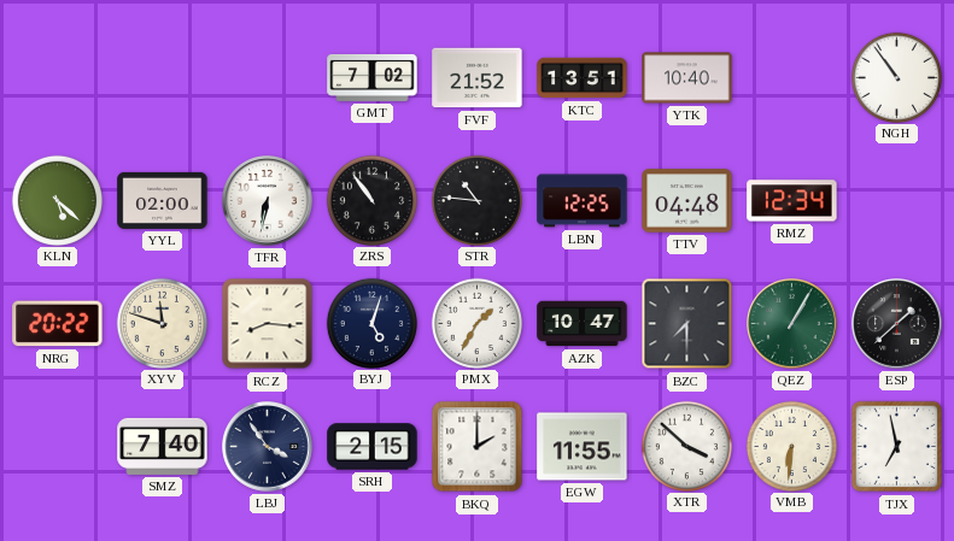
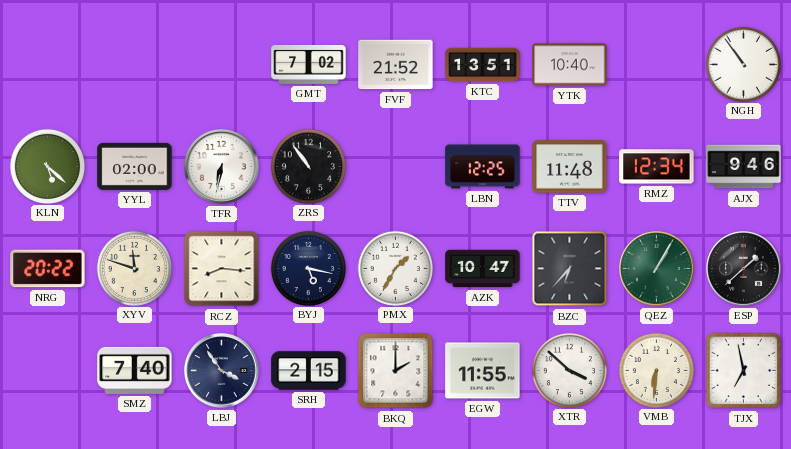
STR: 10:46 -> none
TTV: 04:48 -> 11:48
AJX: none -> 9:46
BYJ: 5:03 -> 5:17
BZC: 7:30 -> 6:37
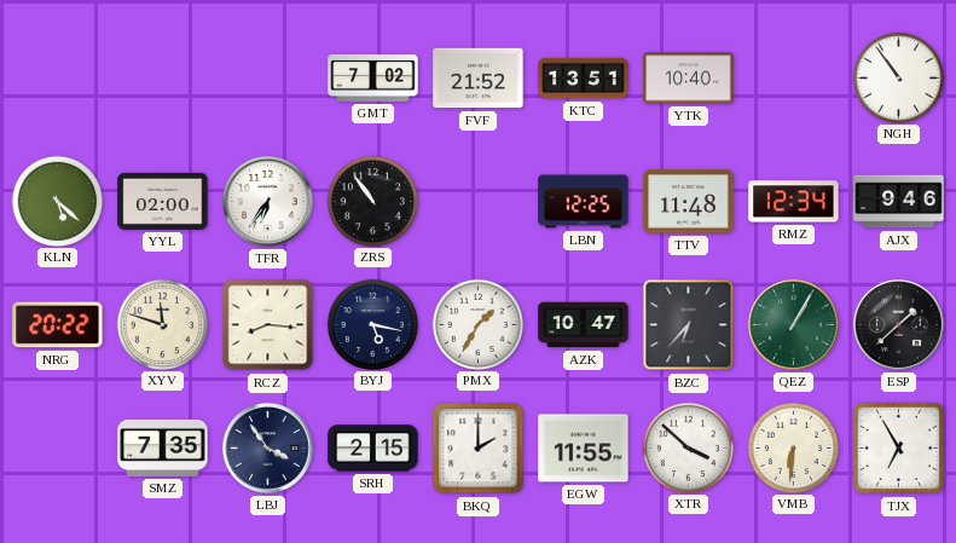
TFR: 6:32 -> 6:36
SMZ: 7:40 -> 7:35
TJX: 6:58 -> 6:55
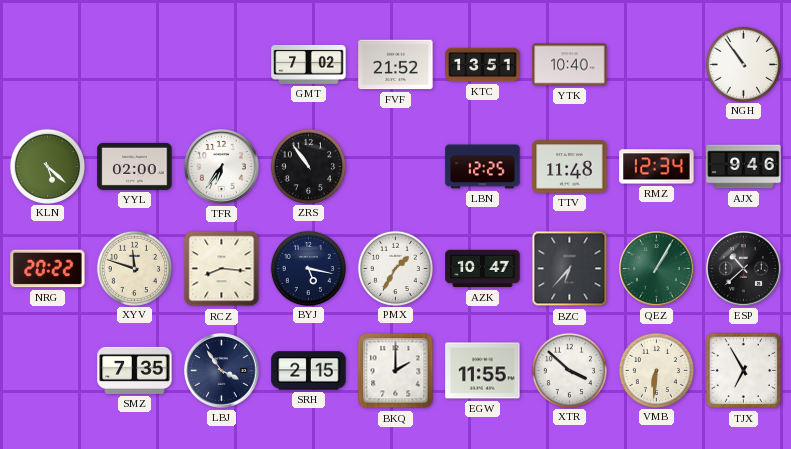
ESP: 1:38 -> 10:38
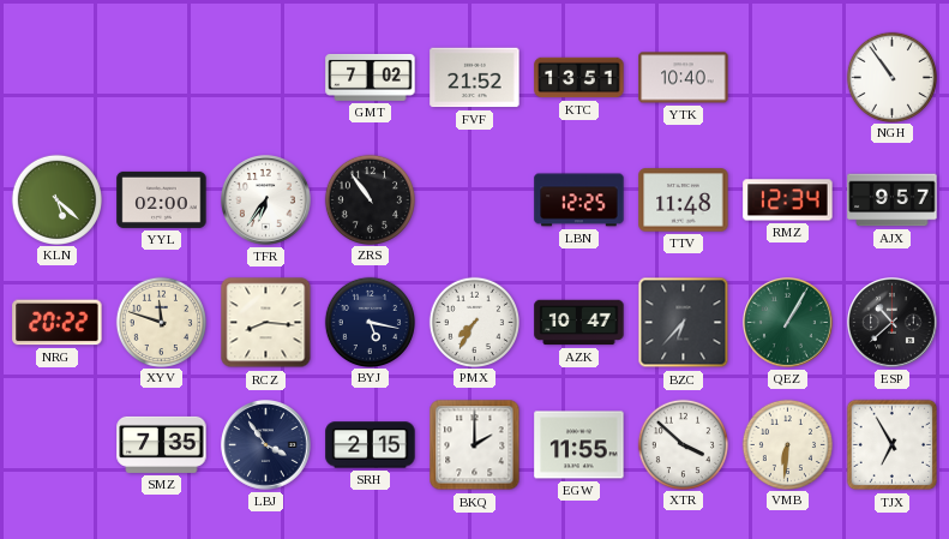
AJX: 9:46 -> 9:57
PMX: 1:35 -> 7:35
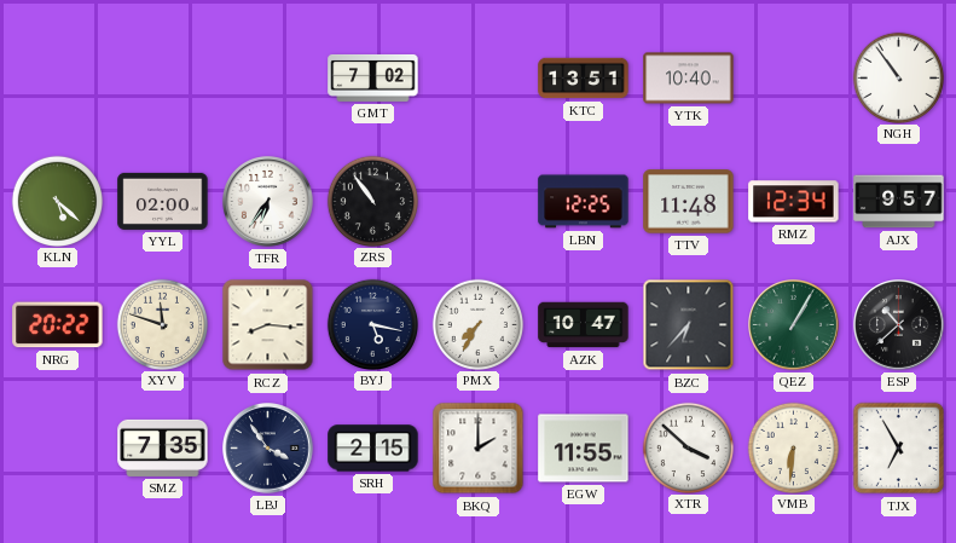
FVF: 21:52 -> none
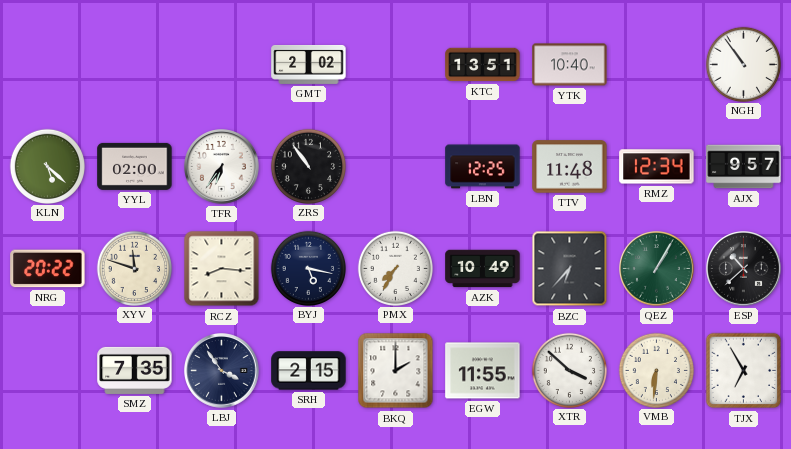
GMT: 7:02 -> 2:02
AZK: 10:47 -> 10:49
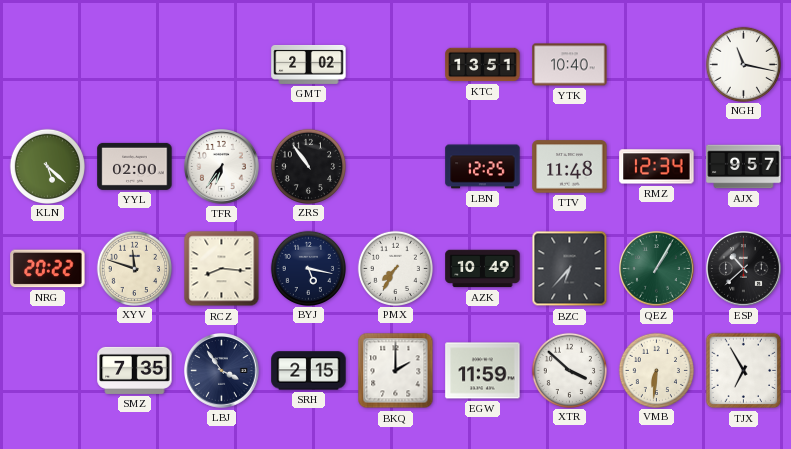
NGH: 10:54 -> 11:17
EGW: 11:55 -> 11:59
